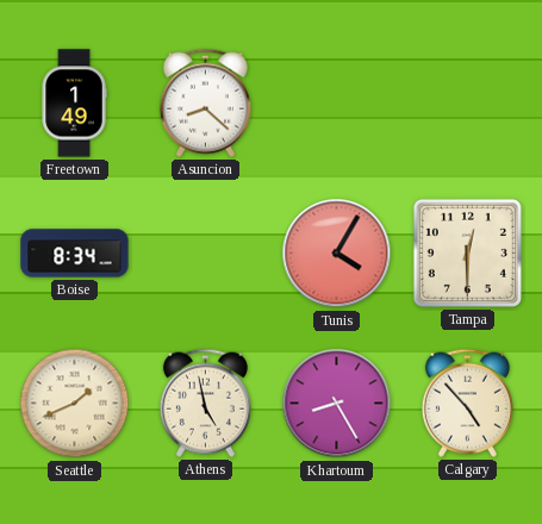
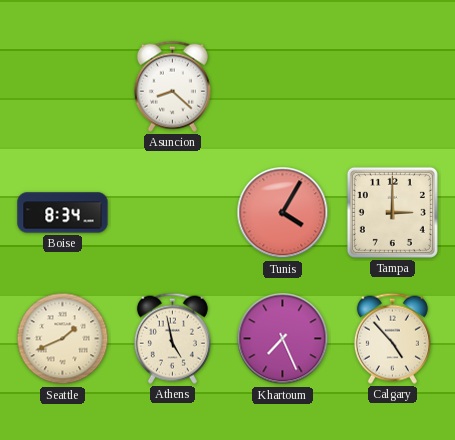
Freetown: 1:49 -> none
Tampa: 12:30 -> 3:00
Khartoum: 8:25 -> 7:26
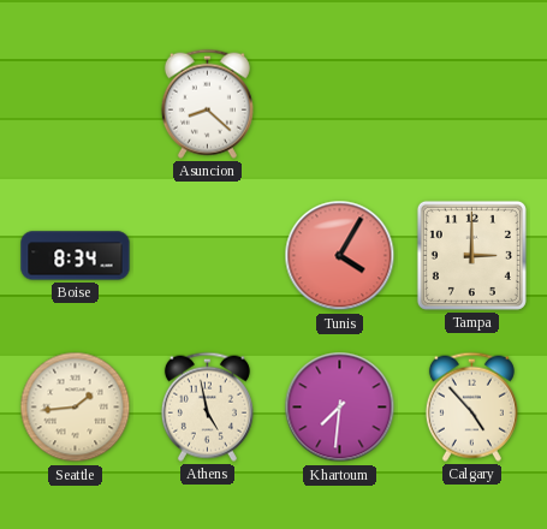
Seattle: 1:41 -> 1:44
Khartoum: 7:26 -> 7:31
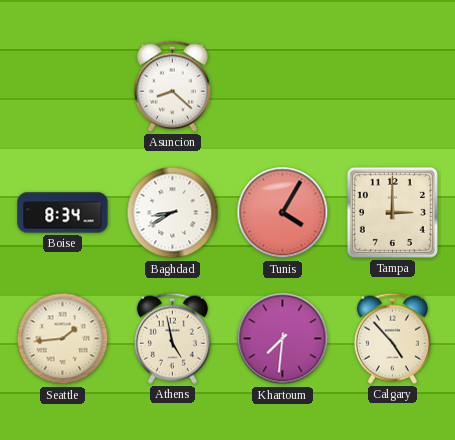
Baghdad: none -> 8:40
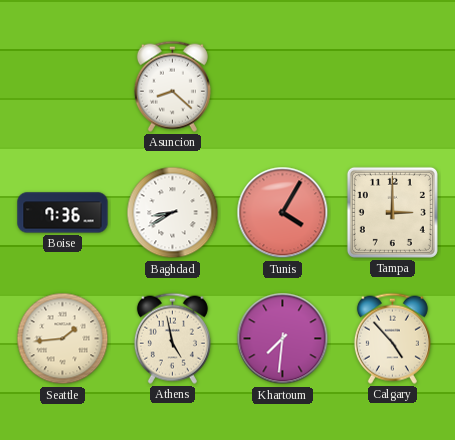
Boise: 8:34 -> 7:36
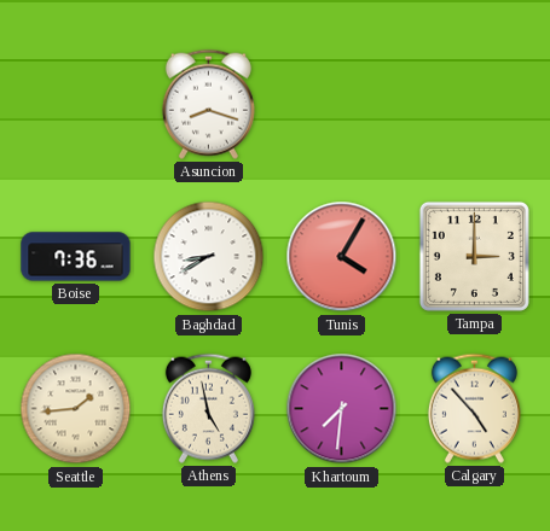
Asuncion: 8:22 -> 8:18
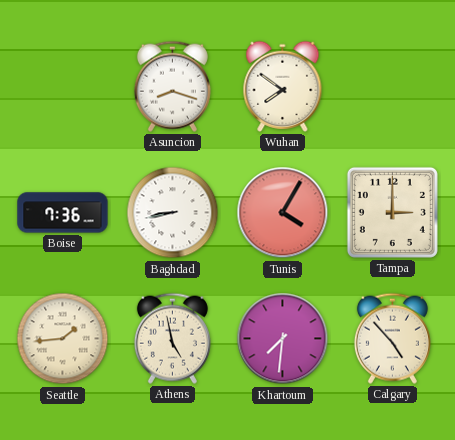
Wuhan: none -> 7:51
Baghdad: 8:40 -> 8:43
